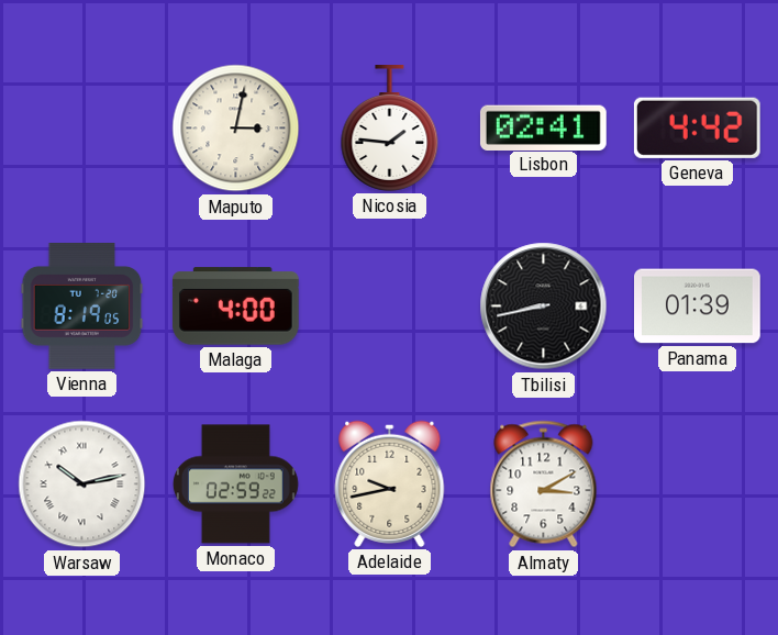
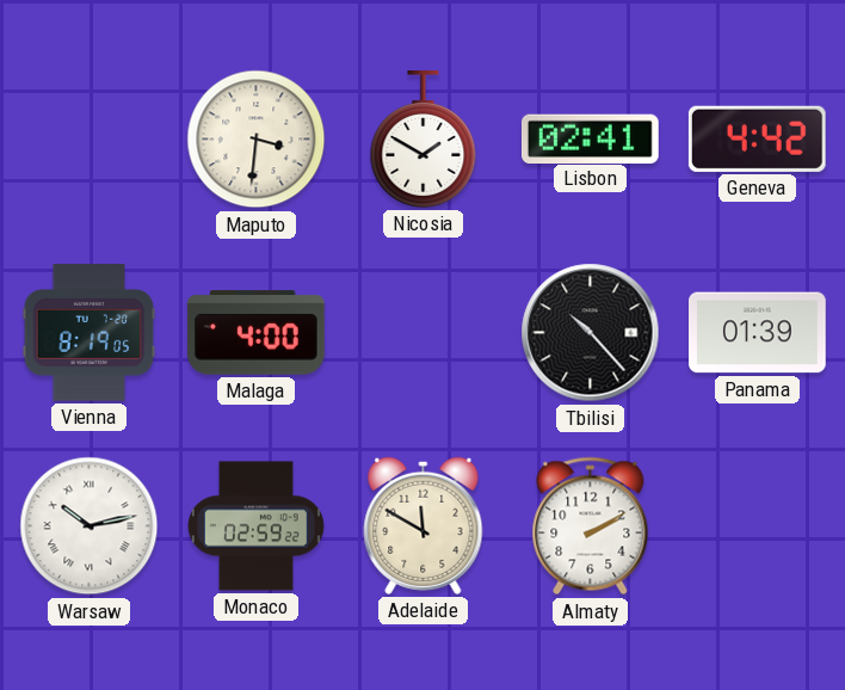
Maputo: 3:02 -> 3:31
Nicosia: 1:46 -> 1:50
Tbilisi: 8:43 -> 10:23
Adelaide: 9:43 -> 11:50
Almaty: 3:10 -> 2:10
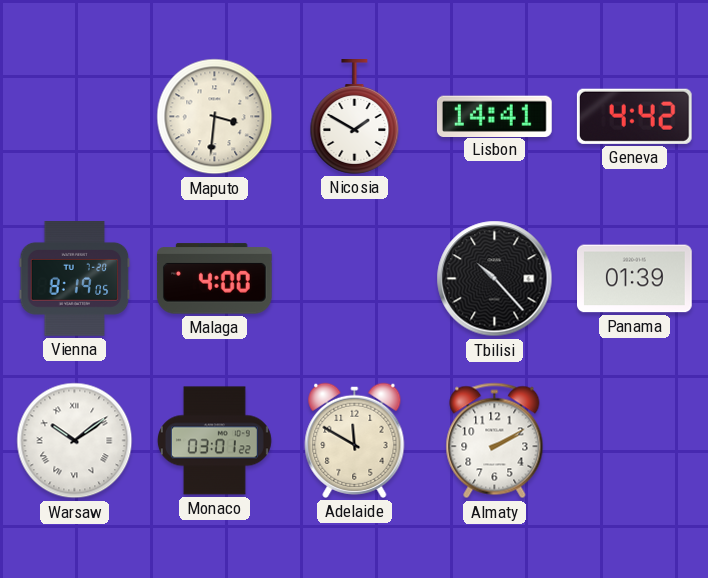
Lisbon: 02:41 -> 14:41
Warsaw: 10:13 -> 10:09
Monaco: 02:59 -> 03:01
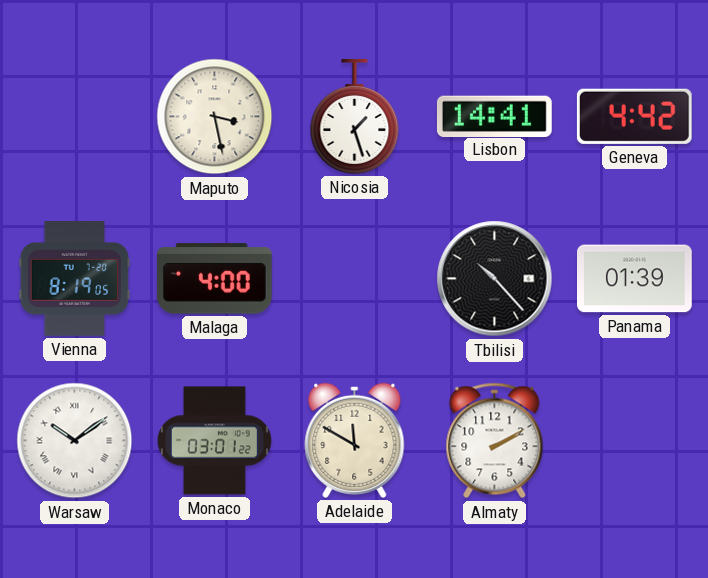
Maputo: 3:31 -> 3:28
Nicosia: 1:50 -> 1:27
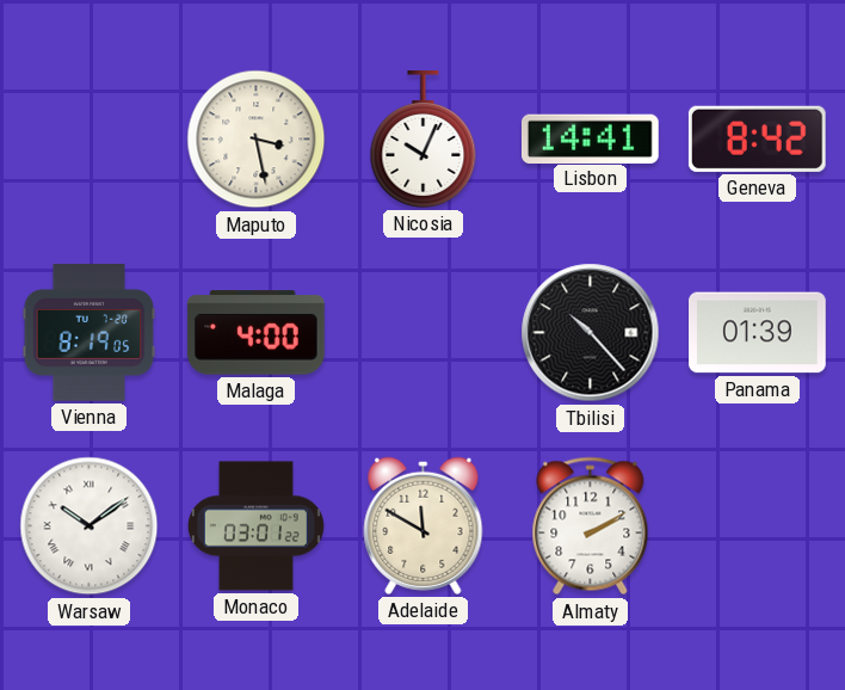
Nicosia: 1:27 -> 10:04
Geneva: 4:42 -> 8:42
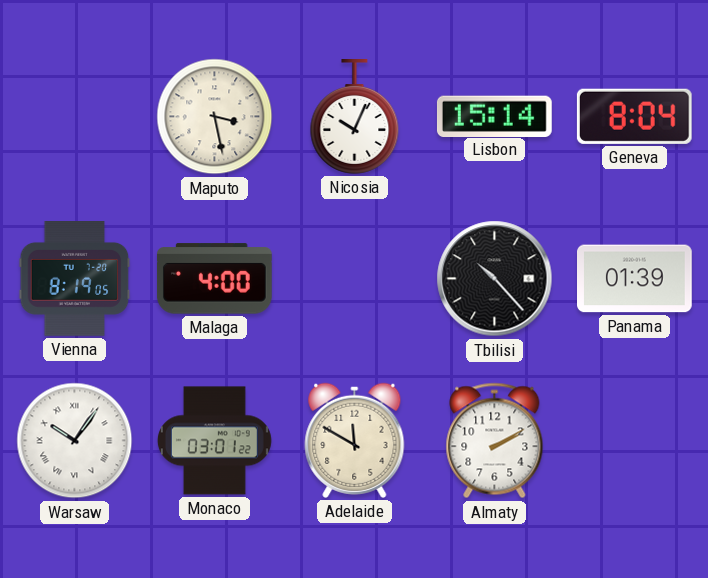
Lisbon: 14:41 -> 15:14
Geneva: 8:42 -> 8:04
Warsaw: 10:09 -> 10:06
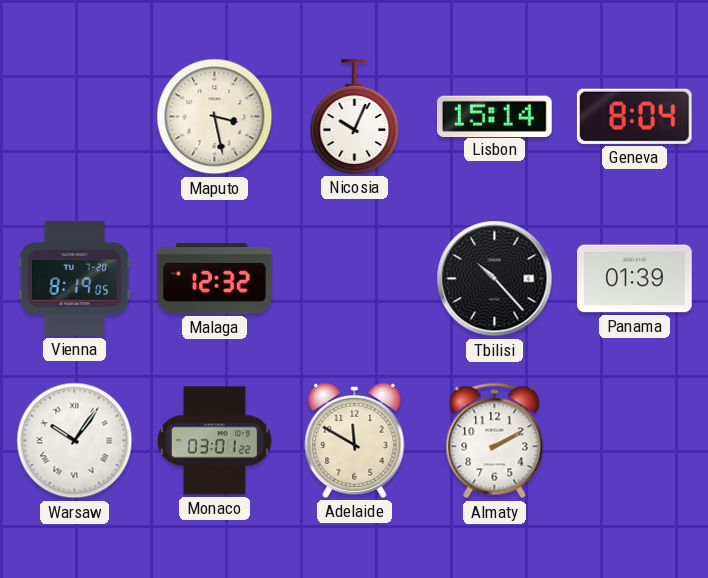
Malaga: 4:00 -> 12:32
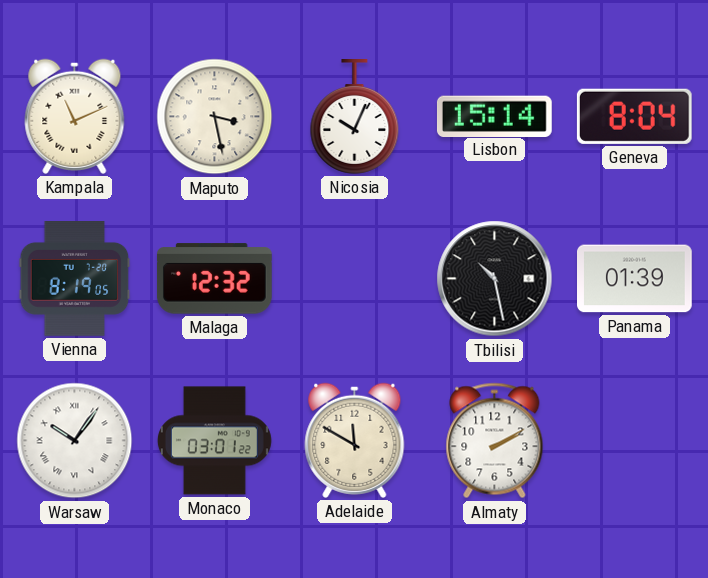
Kampala: none -> 11:11
Tbilisi: 10:23 -> 10:28
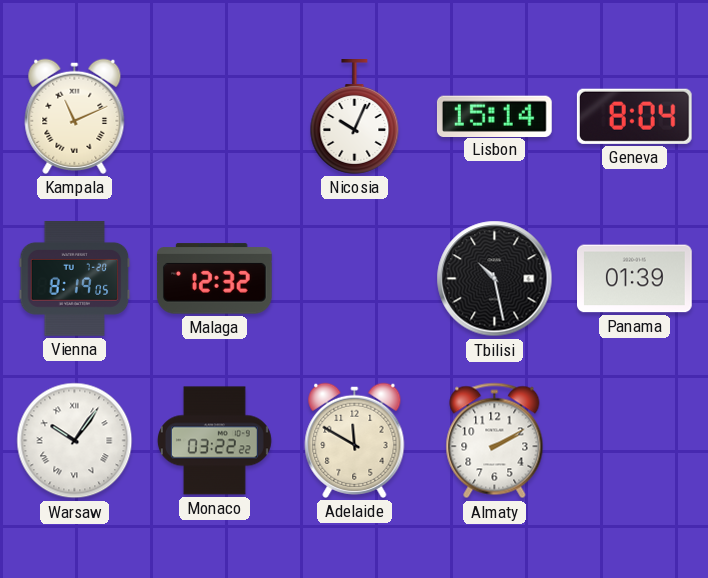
Maputo: 3:28 -> none
Monaco: 03:01 -> 03:22
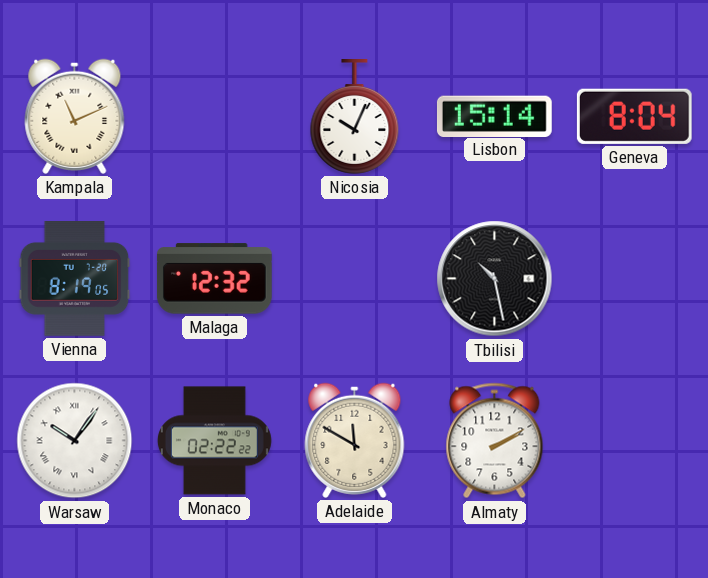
Panama: 01:39 -> none
Monaco: 03:22 -> 02:22
